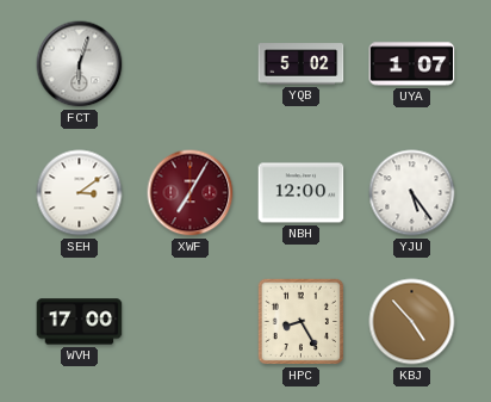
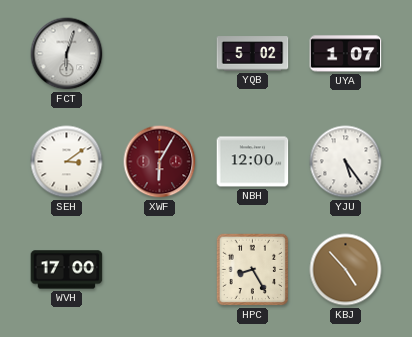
XWF: 7:05 -> 6:05
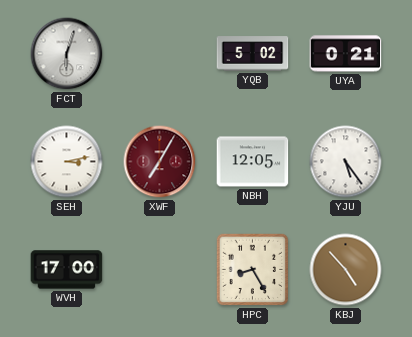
UYA: 1:07 -> 0:21
SEH: 3:09 -> 3:13
XWF: 6:05 -> 7:05
NBH: 12:00 -> 12:05
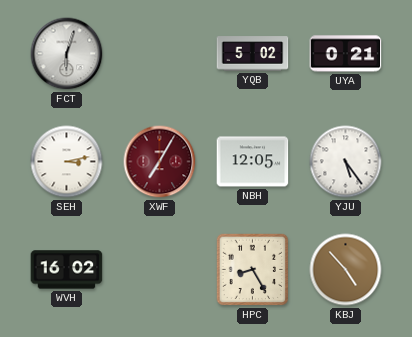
WVH: 17:00 -> 16:02
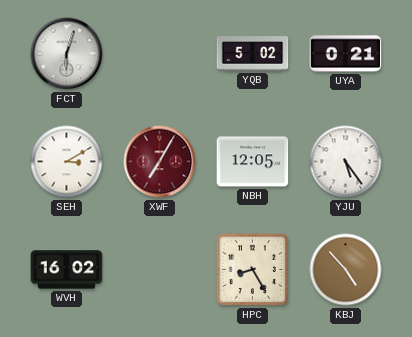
SEH: 3:13 -> 3:10
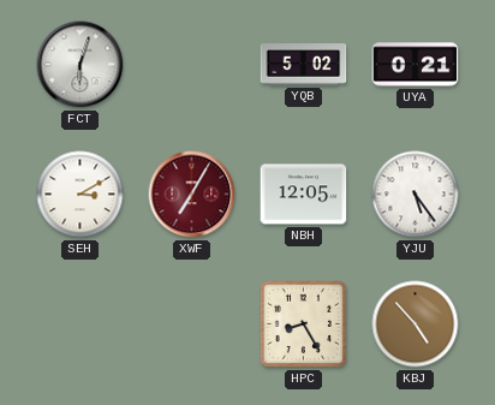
WVH: 16:02 -> none
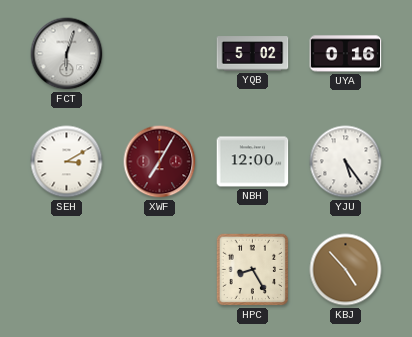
UYA: 0:21 -> 0:16
NBH: 12:05 -> 12:00
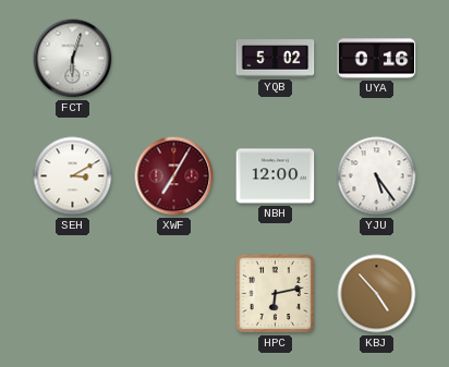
HPC: 8:25 -> 6:13
